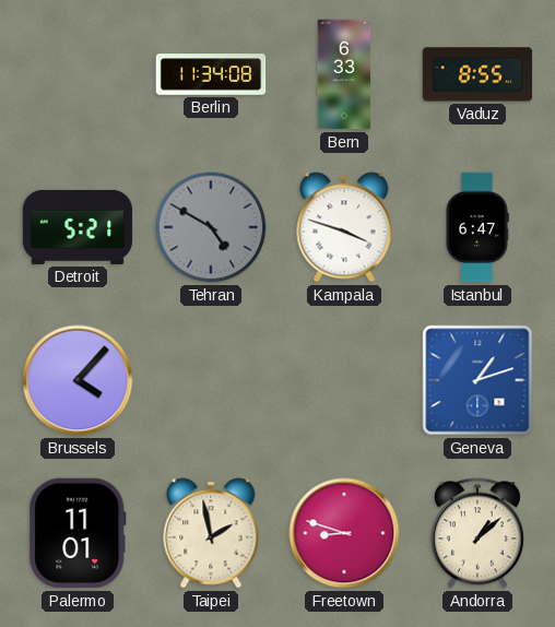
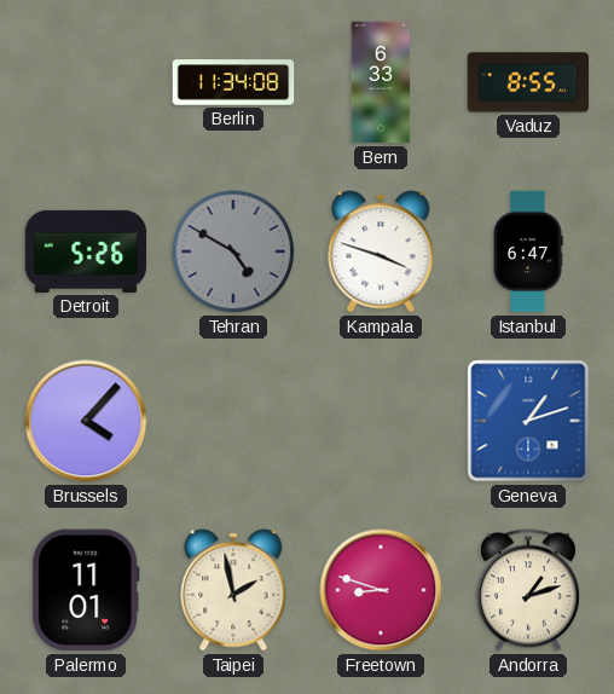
Detroit: 5:21 -> 5:26
Andorra: 1:08 -> 1:12
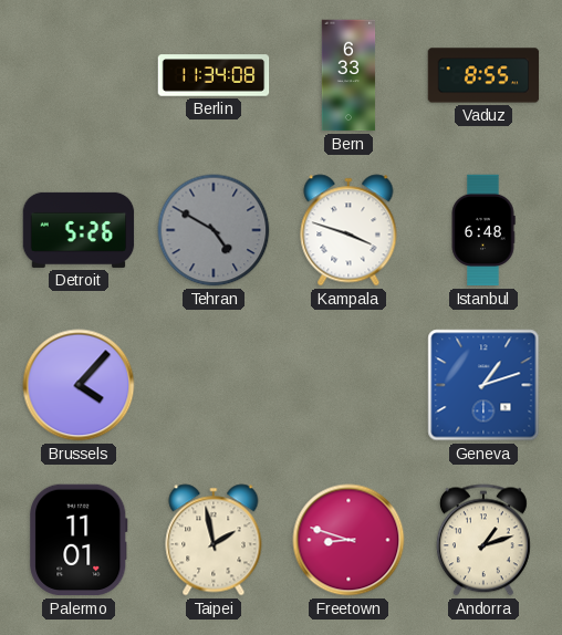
Istanbul: 6:47 -> 6:48
